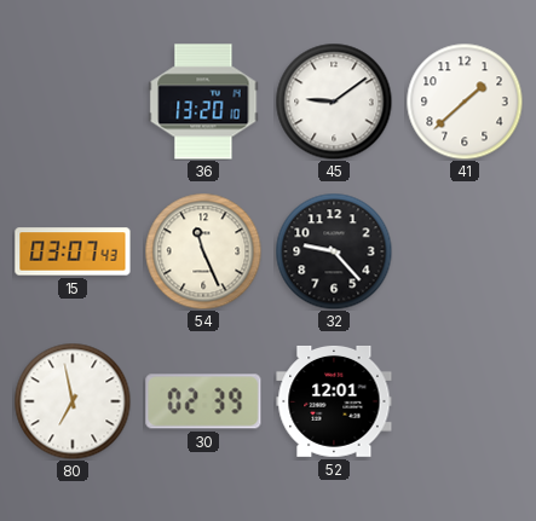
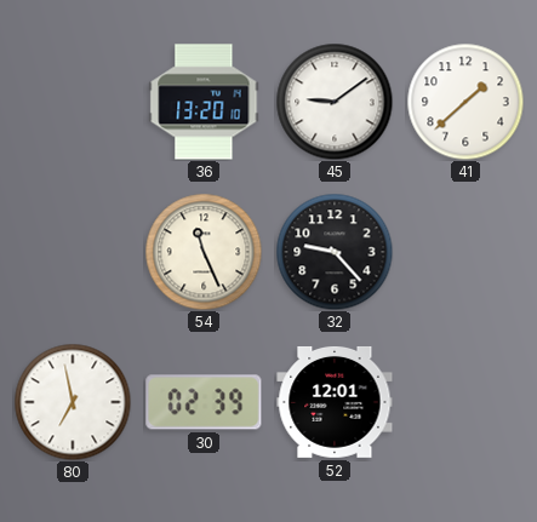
15: 03:07 -> none
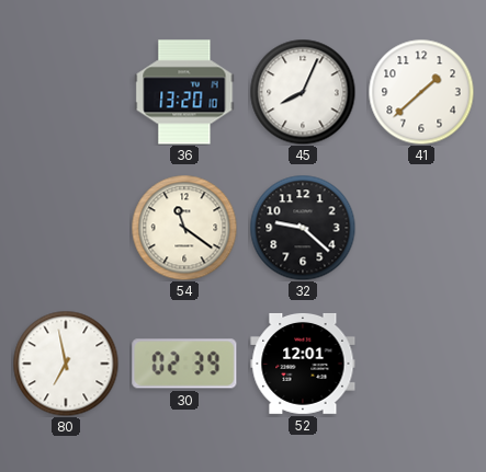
45: 9:09 -> 8:04
54: 11:26 -> 11:21
32: 9:23 -> 9:22
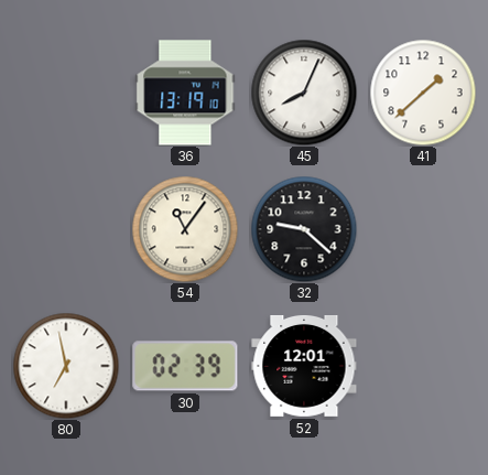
36: 13:20 -> 13:19
54: 11:21 -> 11:06
